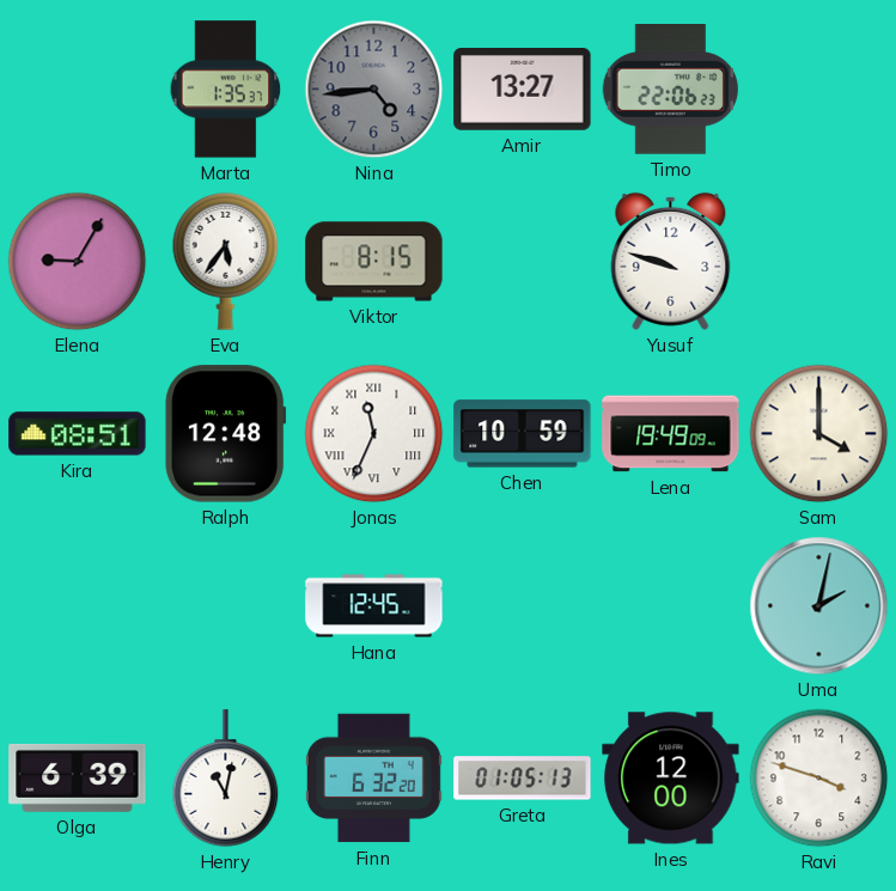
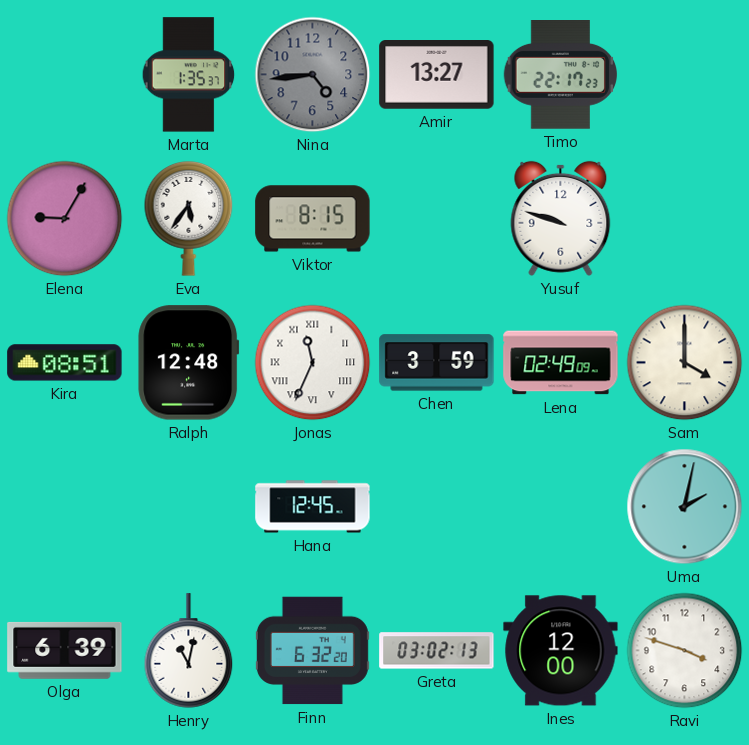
Timo: 22:06 -> 22:17
Chen: 10:59 -> 3:59
Lena: 19:49 -> 02:49
Greta: 01:05 -> 03:02
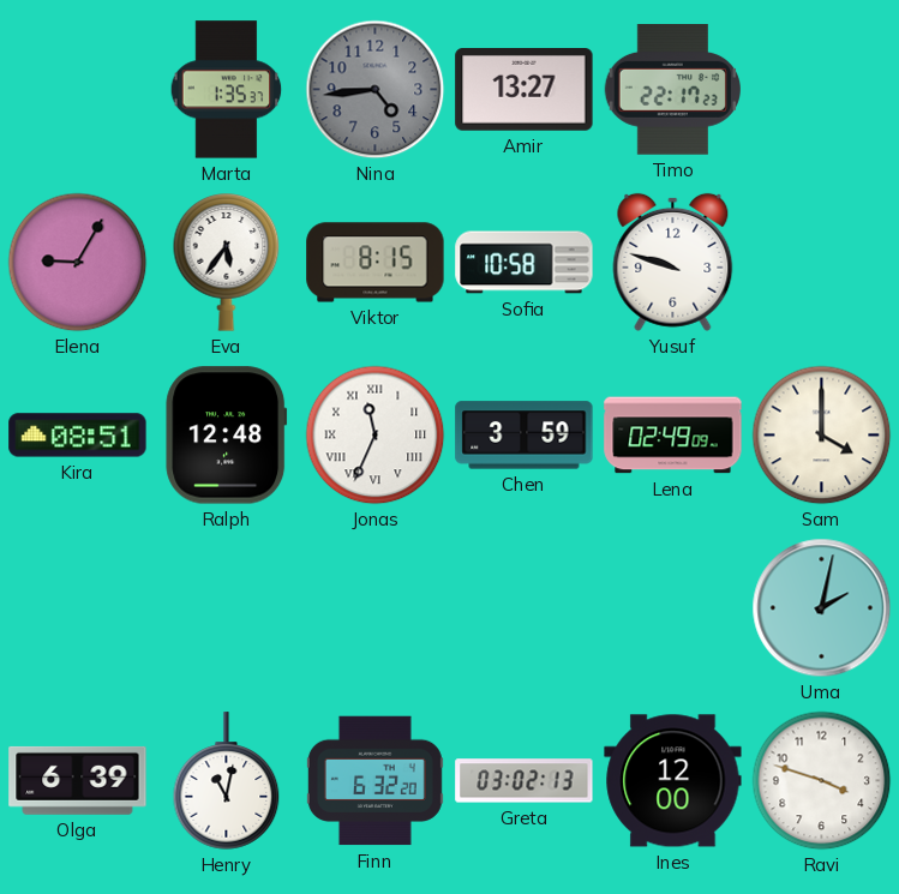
Sofia: none -> 10:58
Hana: 12:45 -> none
